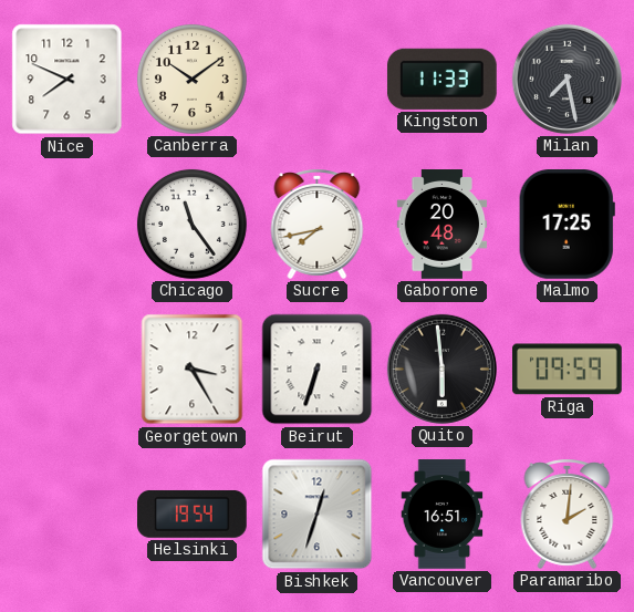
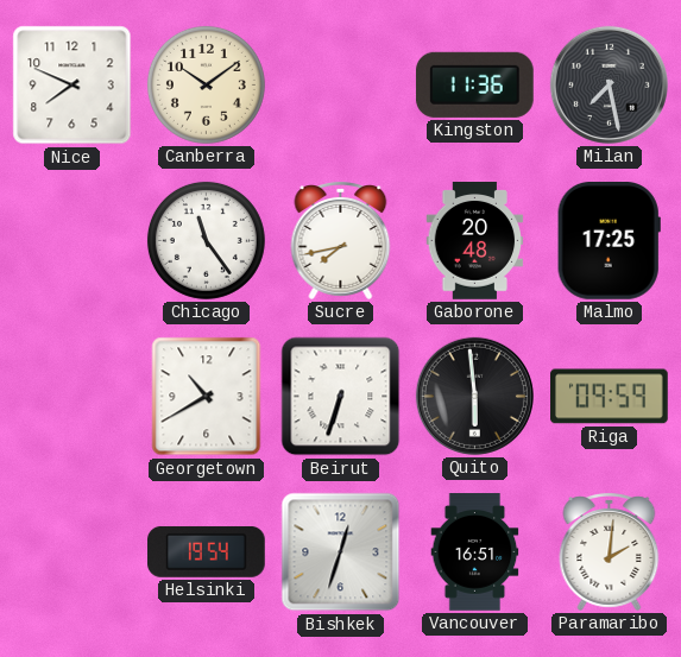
Kingston: 11:33 -> 11:36
Georgetown: 3:25 -> 10:40
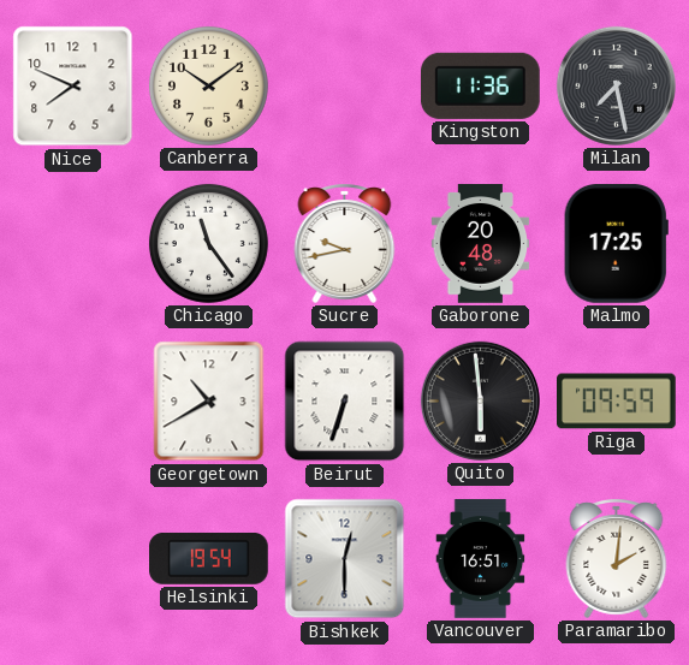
Sucre: 7:43 -> 9:43
Bishkek: 12:33 -> 12:30
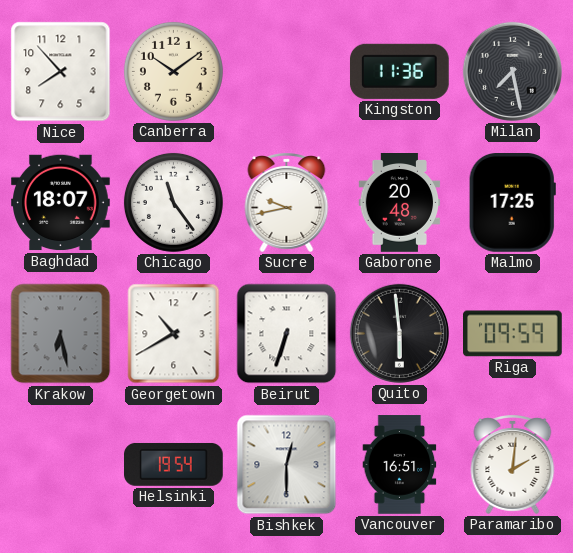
Nice: 7:49 -> 7:53
Baghdad: none -> 18:07
Krakow: none -> 6:28
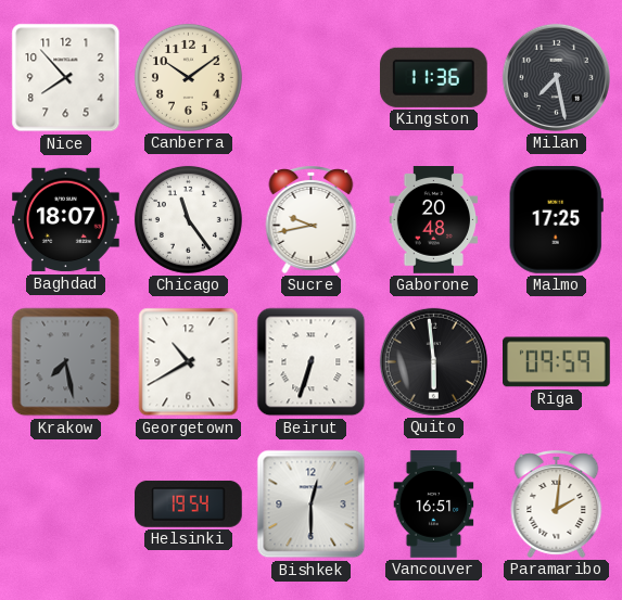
Krakow: 6:28 -> 7:28
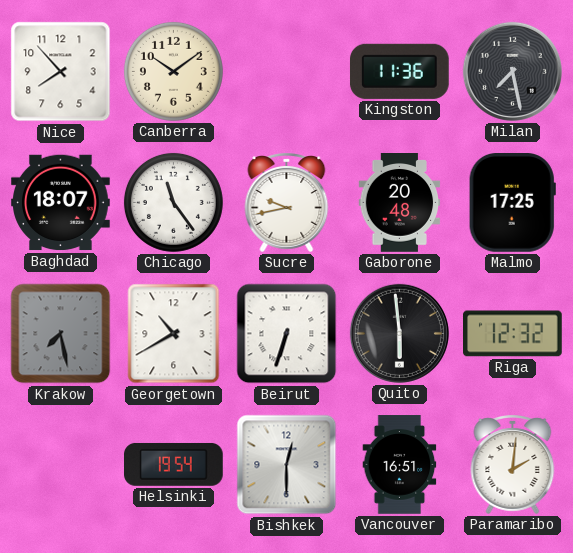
Riga: 09:59 -> 12:32
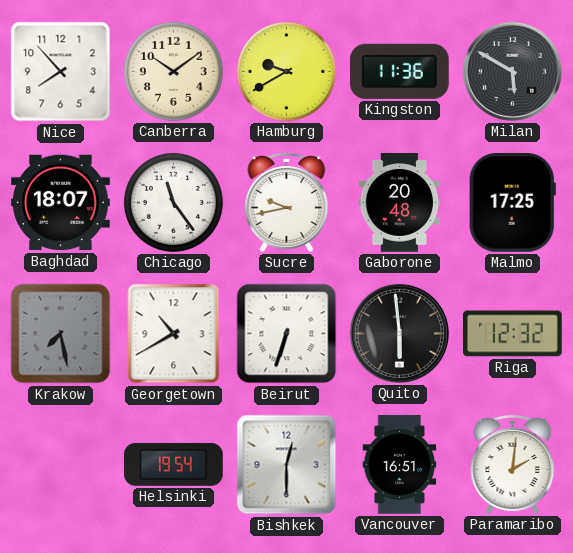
Hamburg: none -> 9:40
Milan: 7:28 -> 5:50
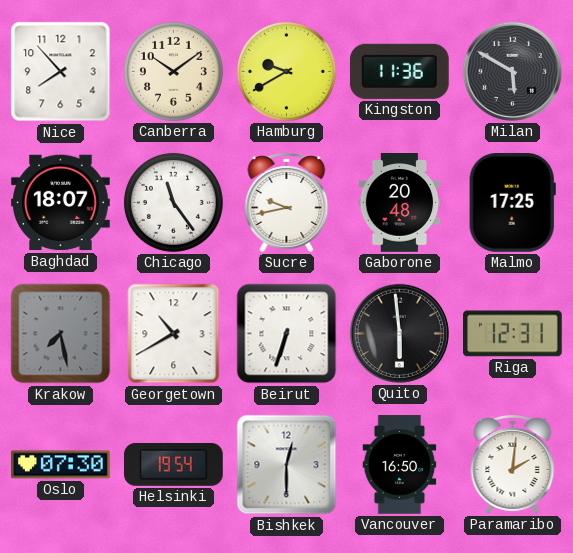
Riga: 12:32 -> 12:31
Oslo: none -> 07:30
Vancouver: 16:51 -> 16:50
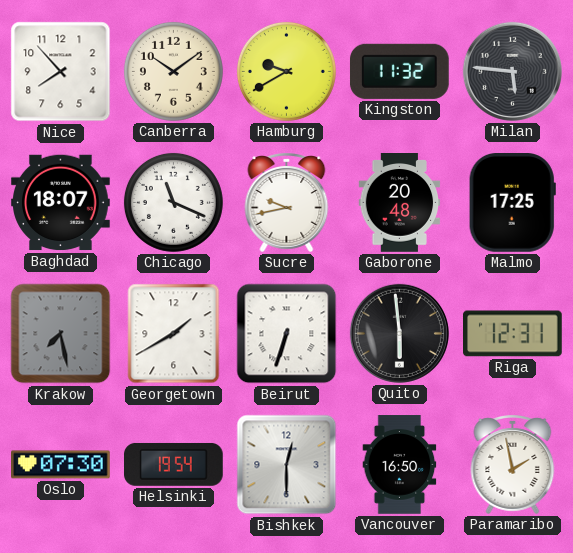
Kingston: 11:36 -> 11:32
Milan: 5:50 -> 5:46
Chicago: 11:24 -> 11:19
Georgetown: 10:40 -> 1:40
Paramaribo: 2:01 -> 1:58
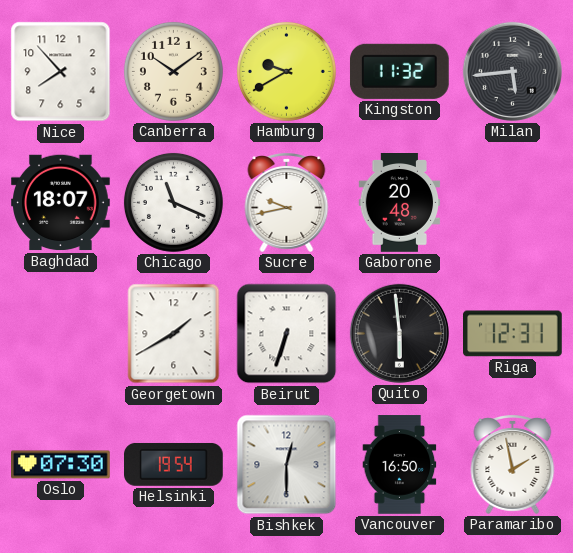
Milan: 5:46 -> 5:44
Malmo: 17:25 -> none
Krakow: 7:28 -> none
